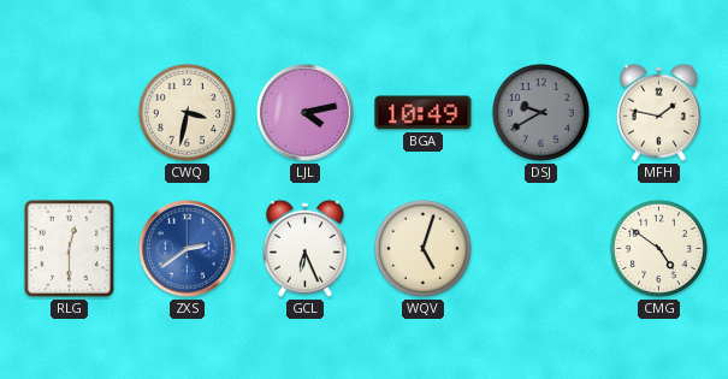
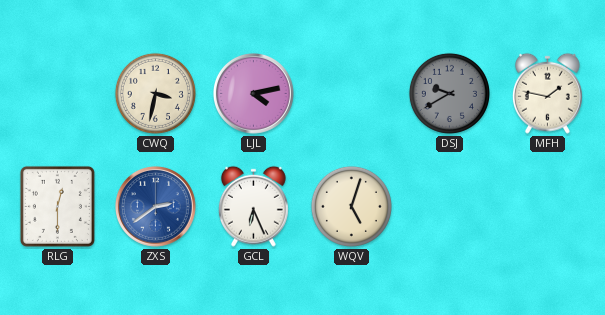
BGA: 10:49 -> none
CMG: 4:51 -> none
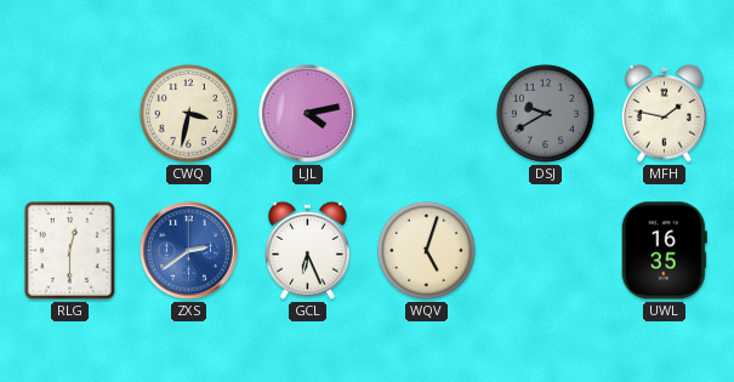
UWL: none -> 16:35
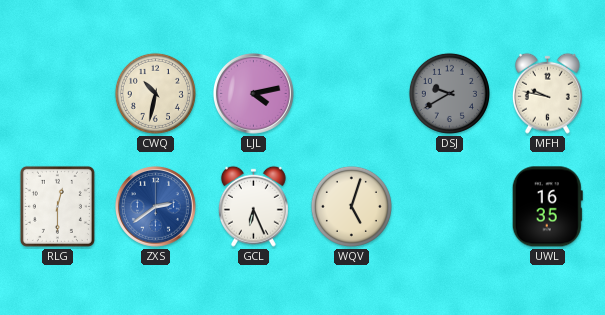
CWQ: 3:32 -> 10:32
MFH: 1:47 -> 9:47
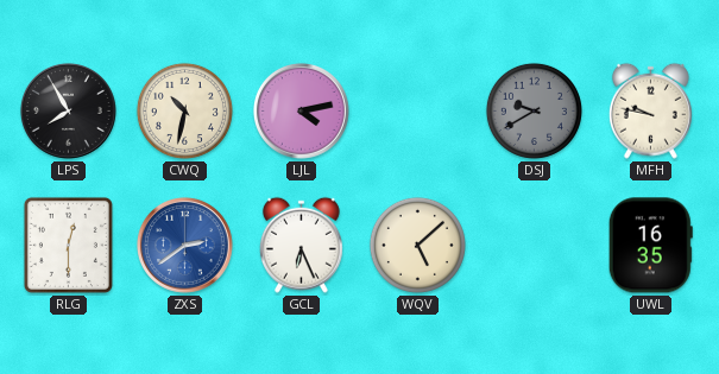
LPS: none -> 7:55
WQV: 5:03 -> 5:08
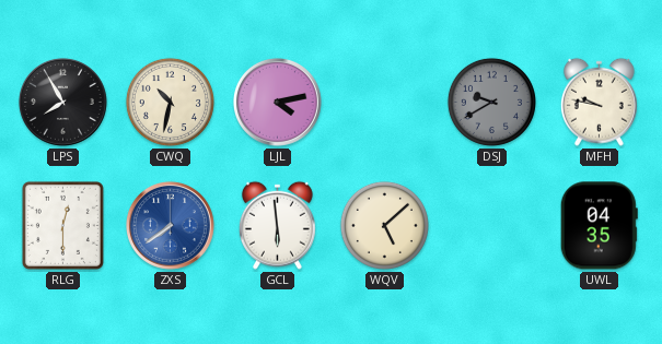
ZXS: 2:39 -> 7:39
GCL: 6:26 -> 5:59
UWL: 16:35 -> 04:35
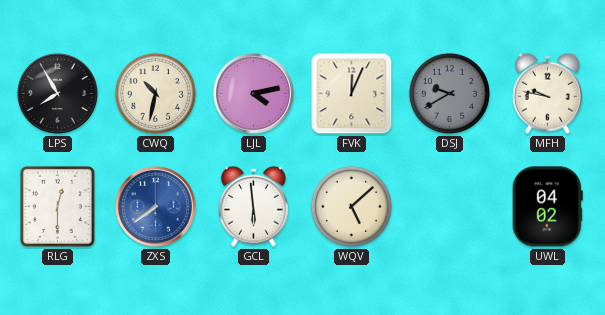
FVK: none -> 12:04
UWL: 04:35 -> 04:02
